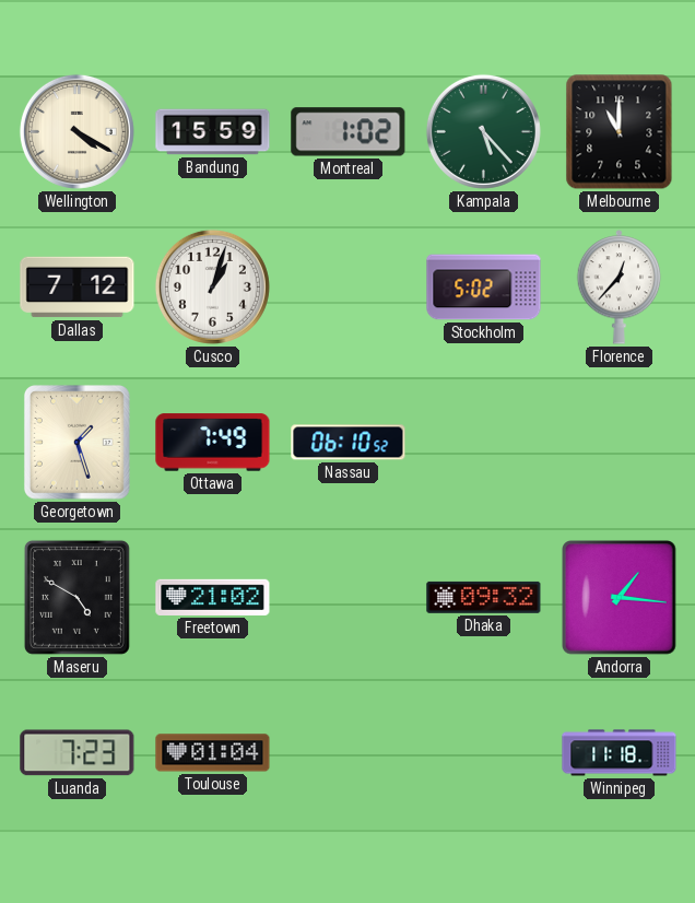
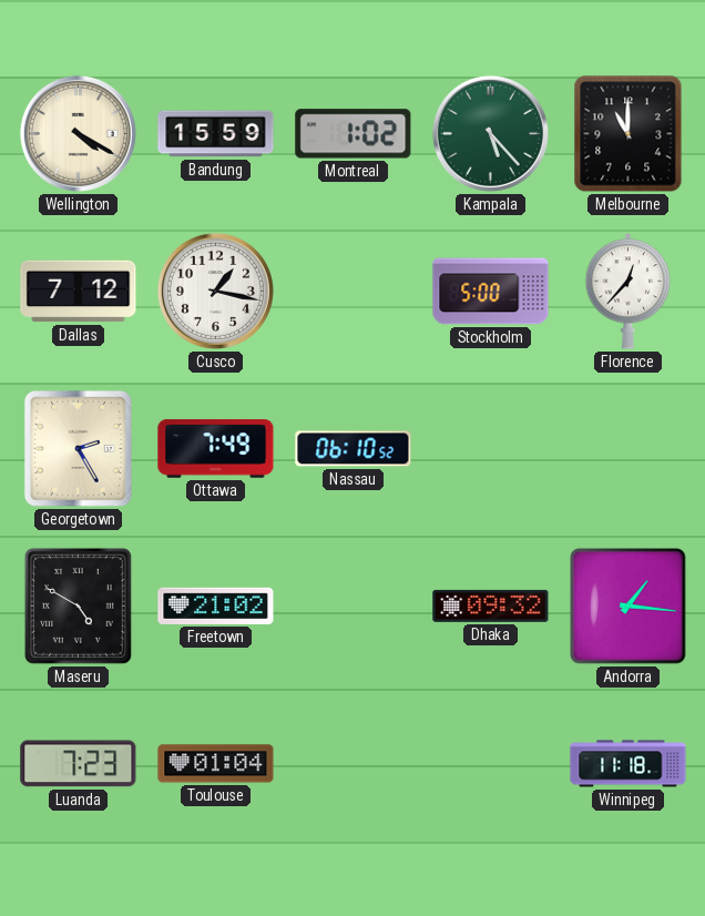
Cusco: 1:03 -> 1:17
Stockholm: 5:02 -> 5:00
Georgetown: 1:27 -> 2:25
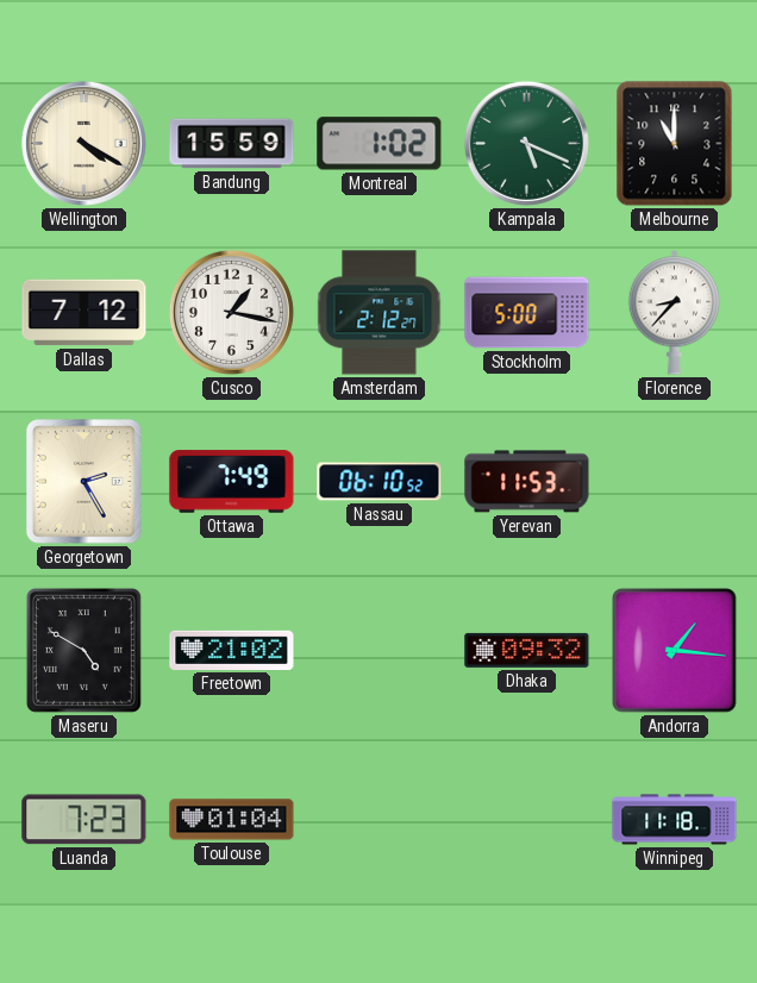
Kampala: 5:23 -> 5:19
Amsterdam: none -> 2:12
Florence: 12:37 -> 8:37
Yerevan: none -> 11:53
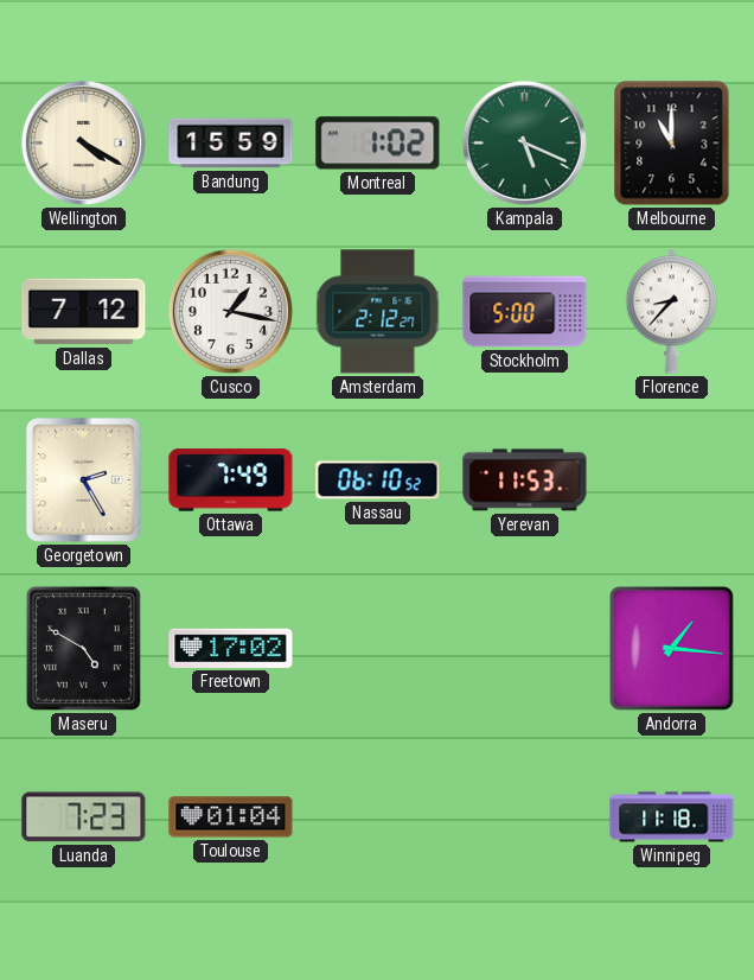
Freetown: 21:02 -> 17:02
Dhaka: 09:32 -> none
